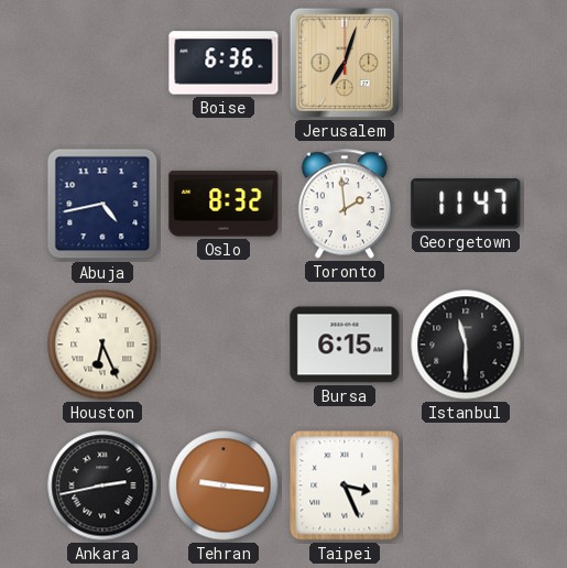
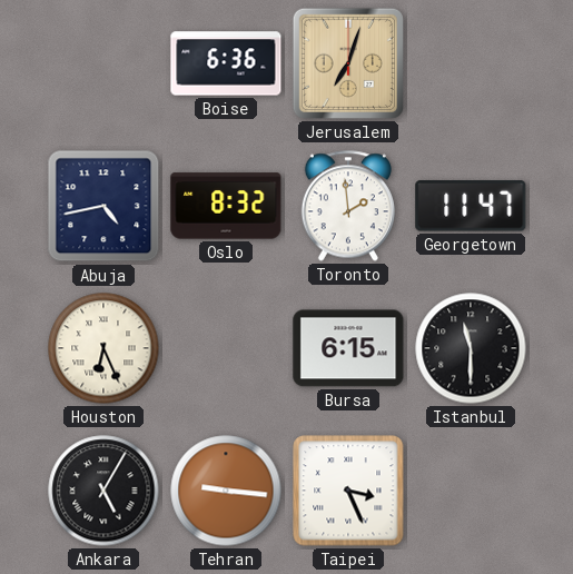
Ankara: 2:43 -> 5:05
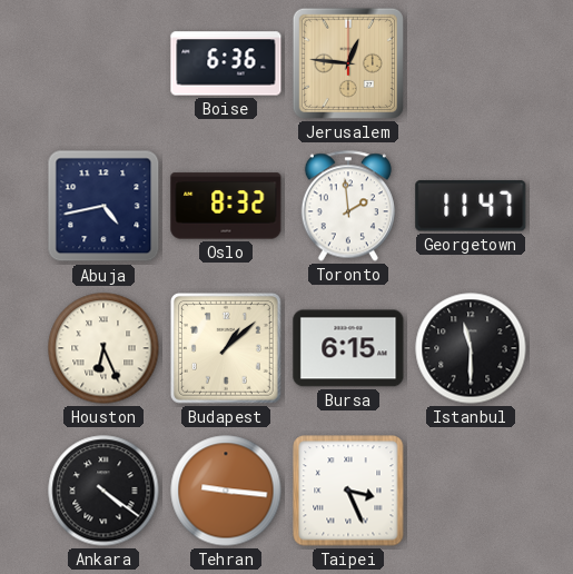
Jerusalem: 7:03 -> 12:46
Budapest: none -> 1:08
Ankara: 5:05 -> 4:21
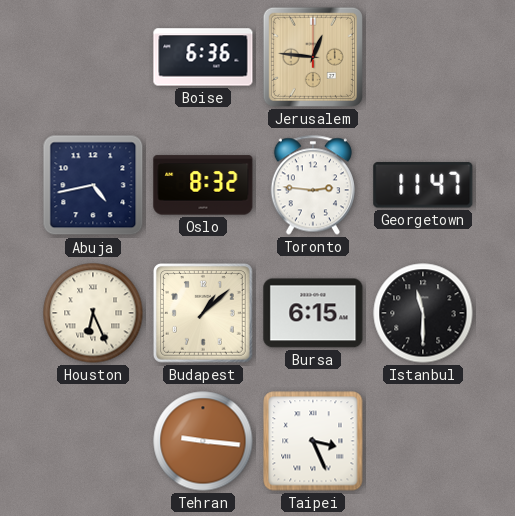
Toronto: 1:59 -> 2:46
Ankara: 4:21 -> none
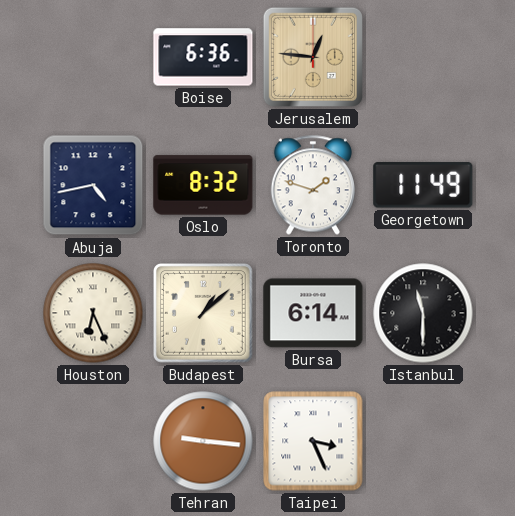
Toronto: 2:46 -> 1:48
Georgetown: 11:47 -> 11:49
Bursa: 6:15 -> 6:14
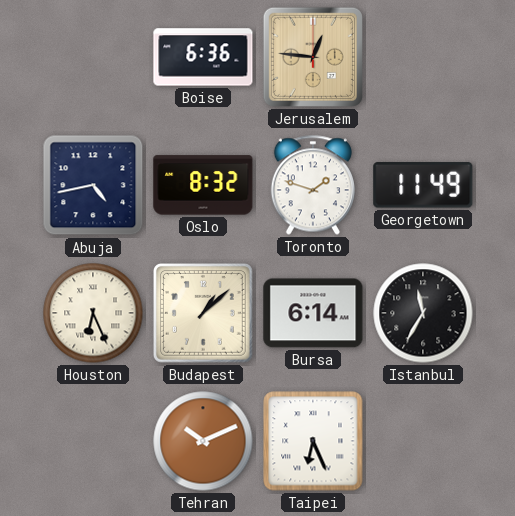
Istanbul: 11:30 -> 11:35
Tehran: 9:16 -> 10:11
Taipei: 3:26 -> 6:26
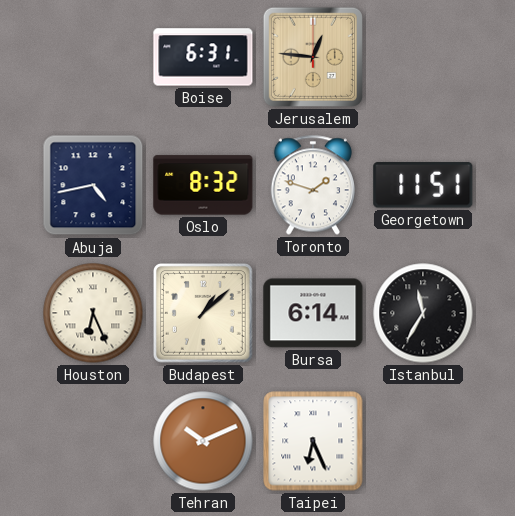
Boise: 6:36 -> 6:31
Georgetown: 11:49 -> 11:51
